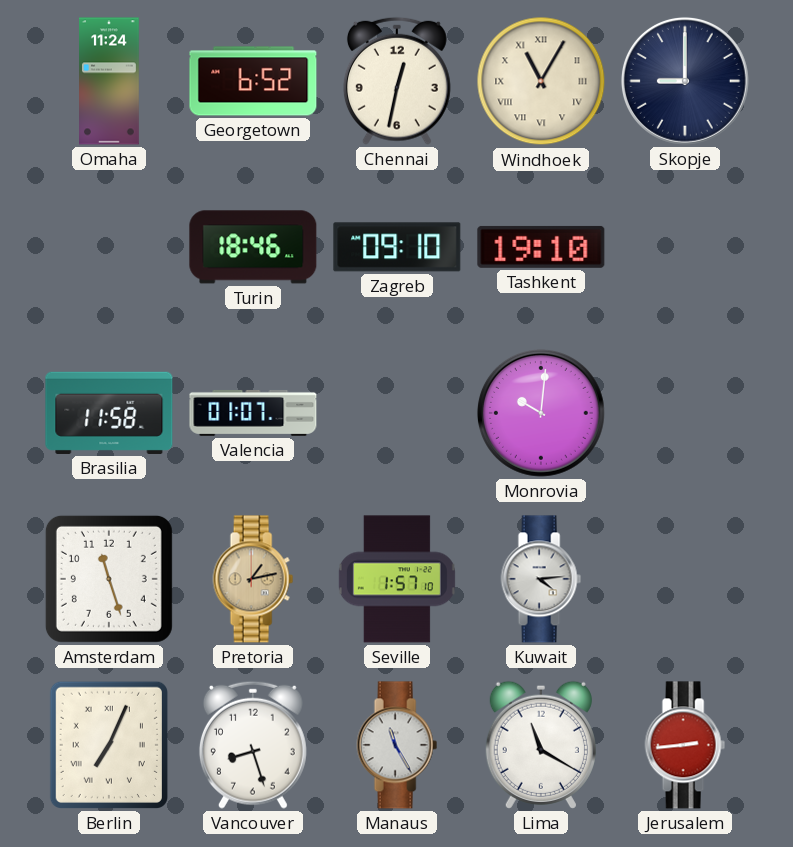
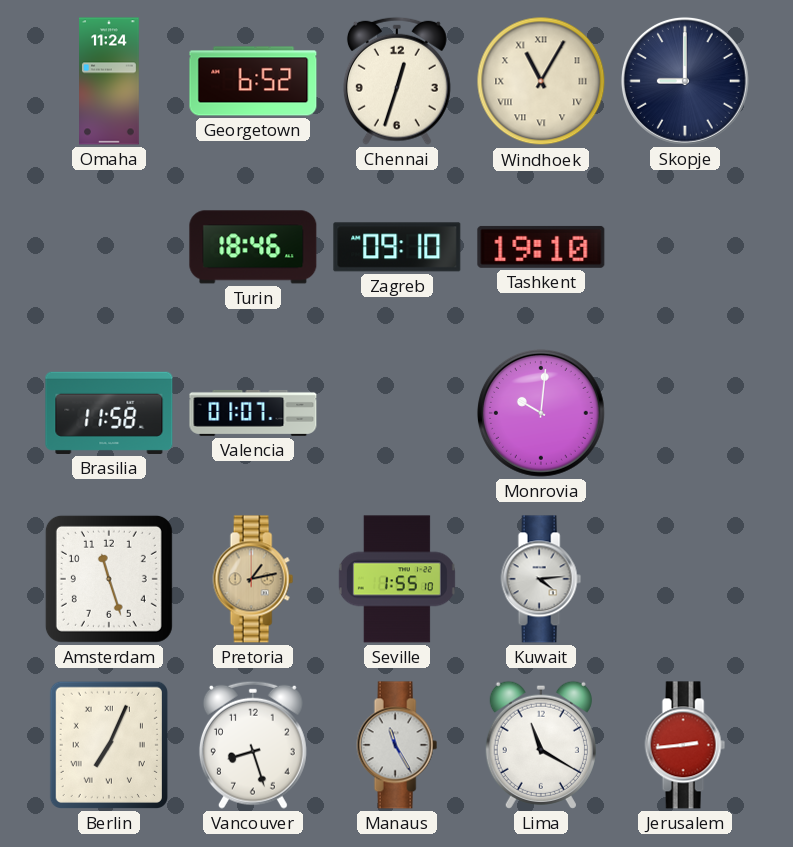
Chennai: 12:32 -> 12:33
Seville: 1:57 -> 1:55
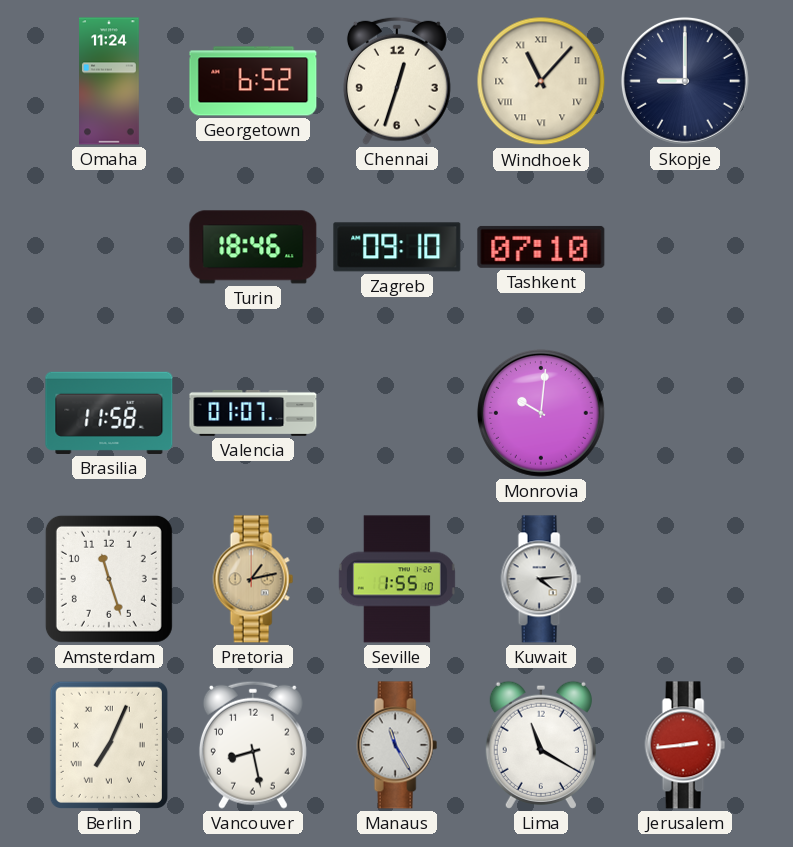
Windhoek: 11:05 -> 11:07
Tashkent: 19:10 -> 07:10
Vancouver: 8:27 -> 8:28
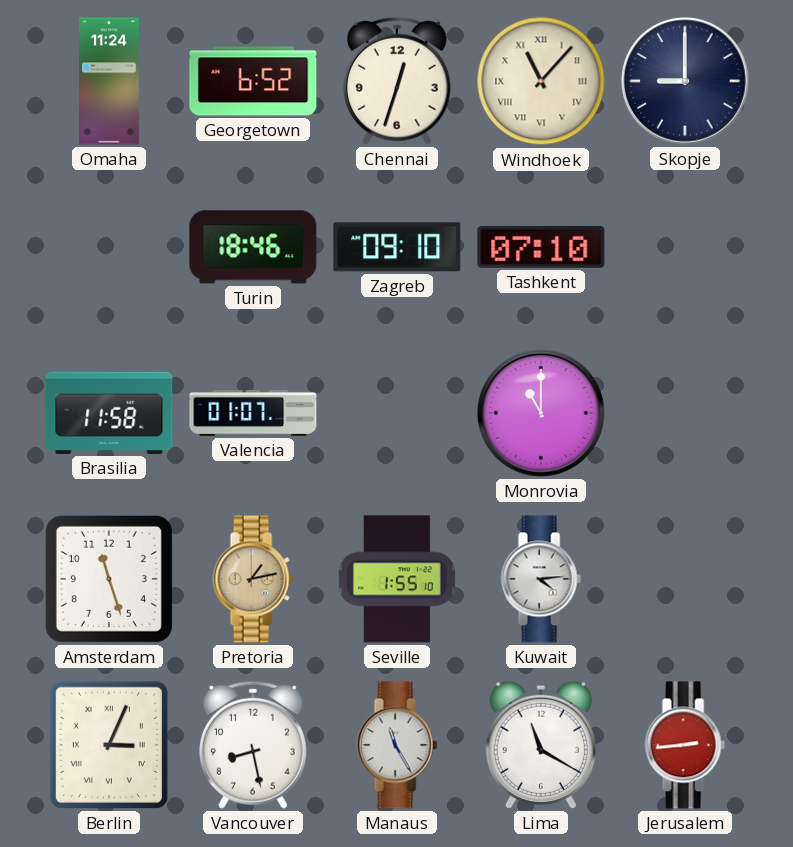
Monrovia: 10:01 -> 11:00
Berlin: 7:04 -> 3:04
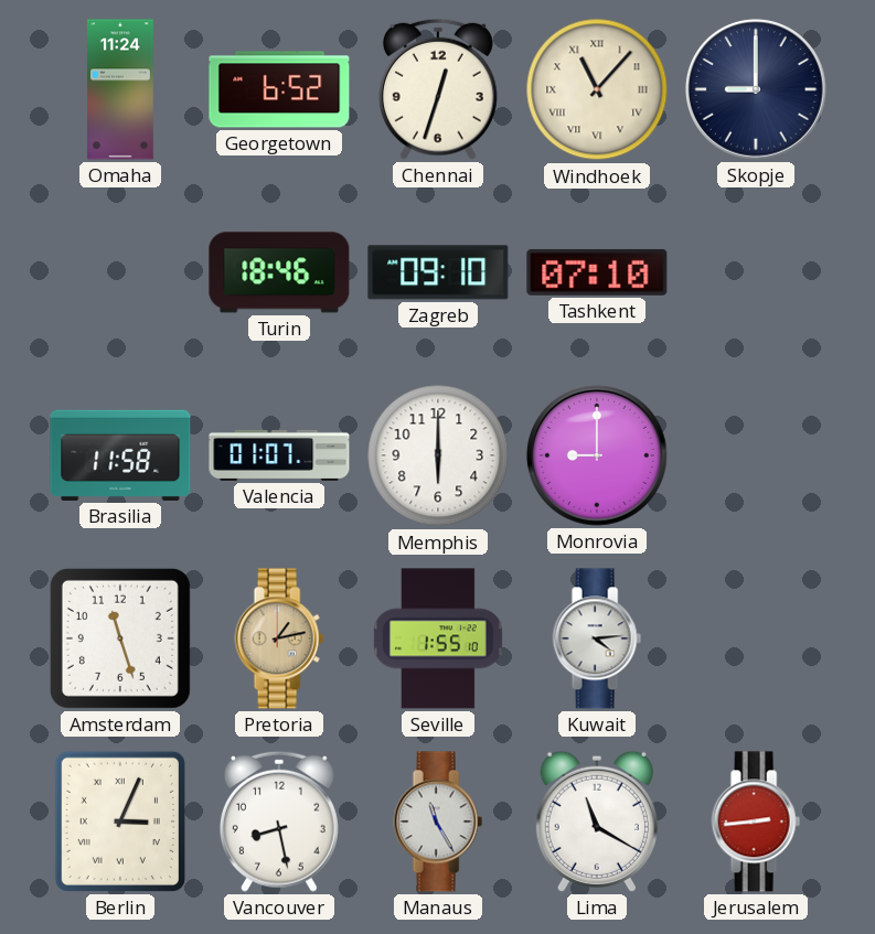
Memphis: none -> 6:00
Monrovia: 11:00 -> 9:00
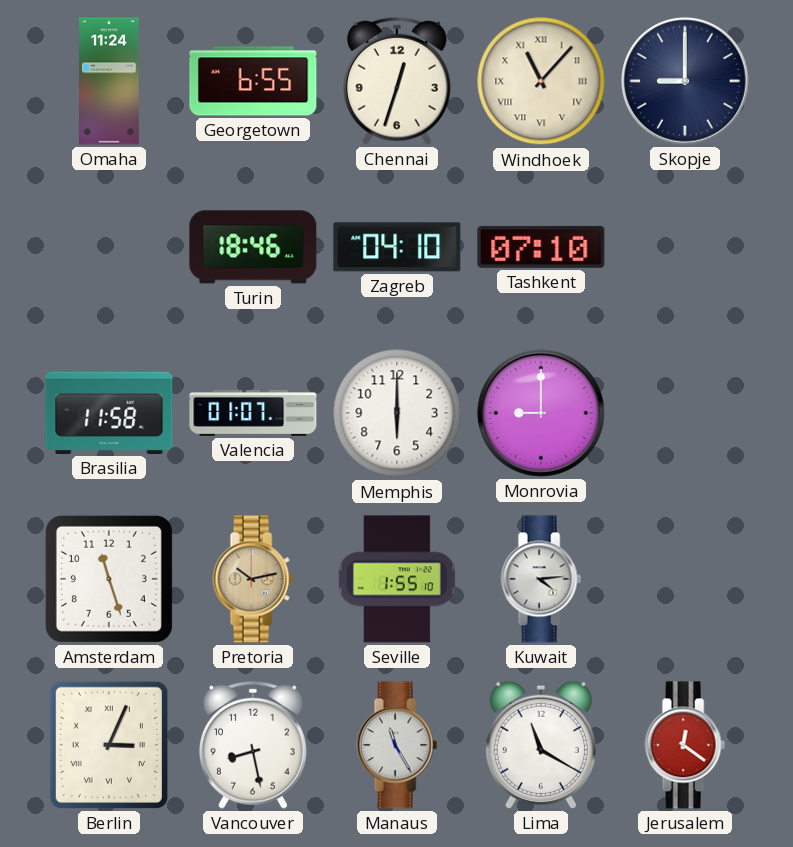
Georgetown: 6:52 -> 6:55
Zagreb: 09:10 -> 04:10
Pretoria: 1:13 -> 10:13
Jerusalem: 2:44 -> 12:21
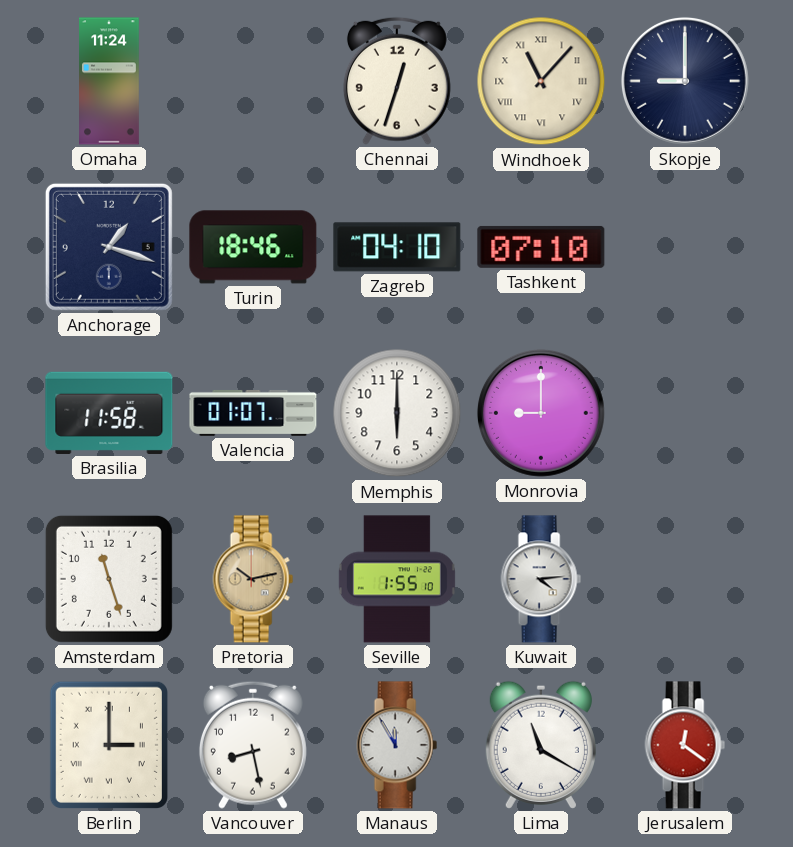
Georgetown: 6:55 -> none
Anchorage: none -> 1:18
Berlin: 3:04 -> 3:00
Manaus: 11:25 -> 11:55
